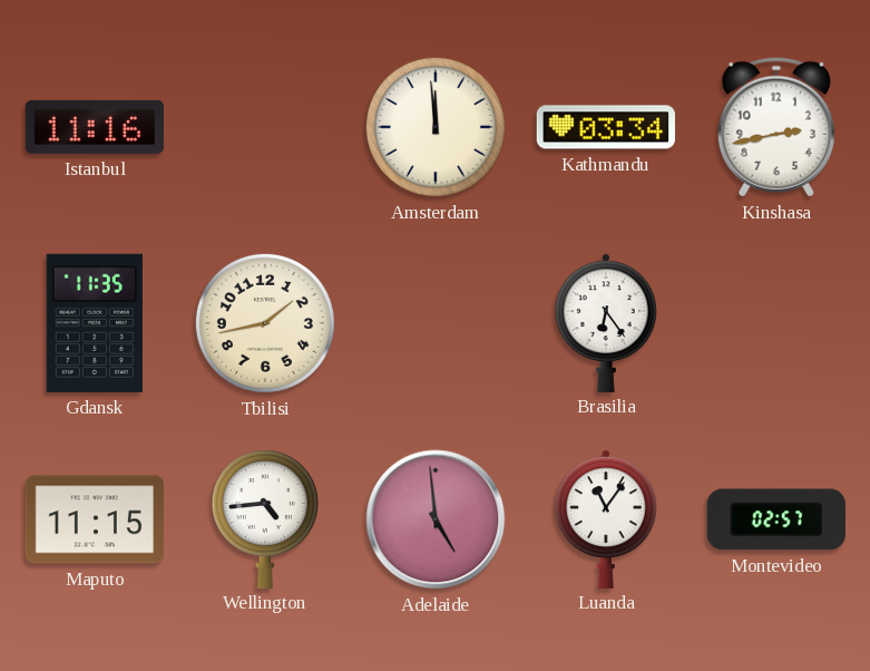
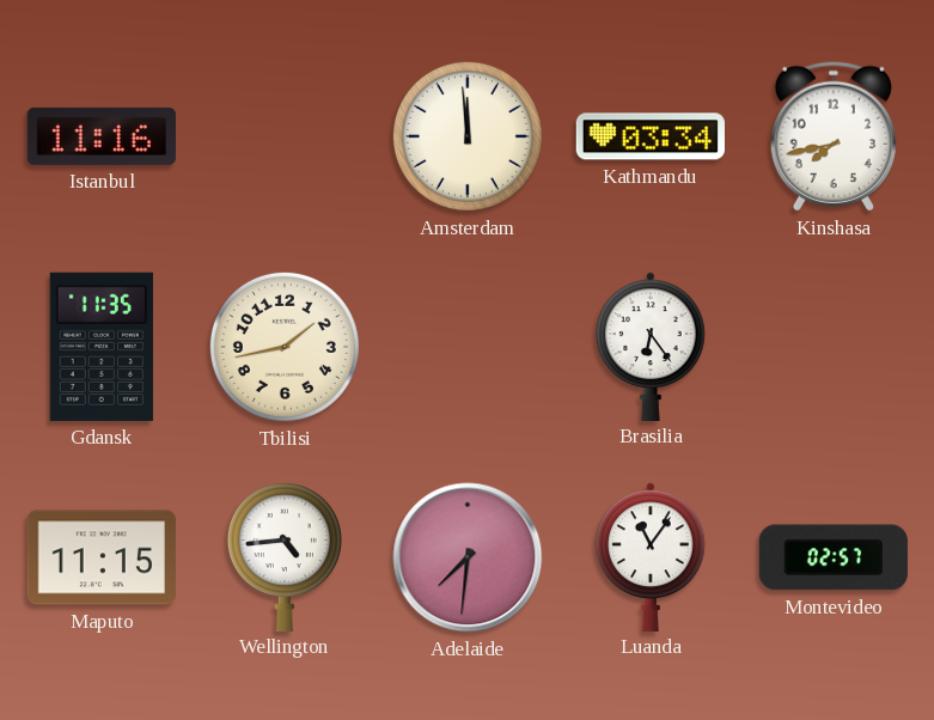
Kinshasa: 2:43 -> 7:43
Adelaide: 4:59 -> 7:31
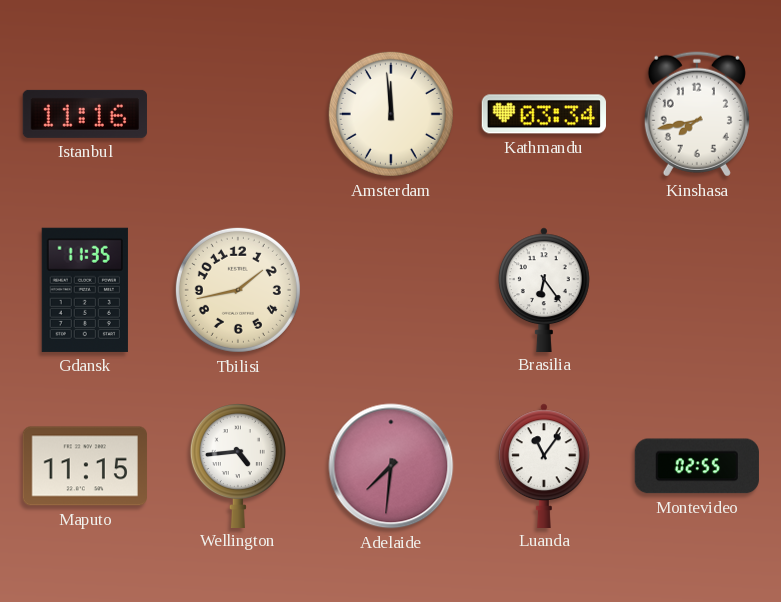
Montevideo: 02:57 -> 02:55
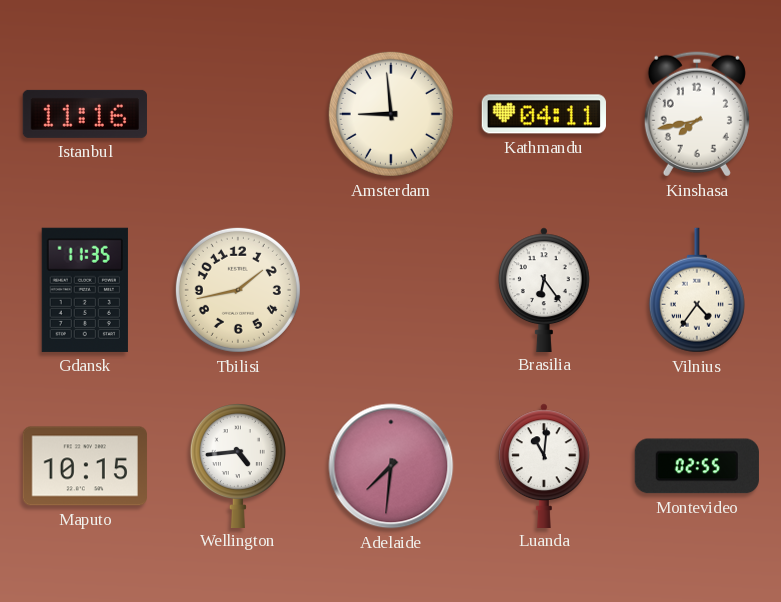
Amsterdam: 11:59 -> 8:59
Kathmandu: 03:34 -> 04:11
Vilnius: none -> 4:36
Maputo: 11:15 -> 10:15
Luanda: 11:06 -> 11:01
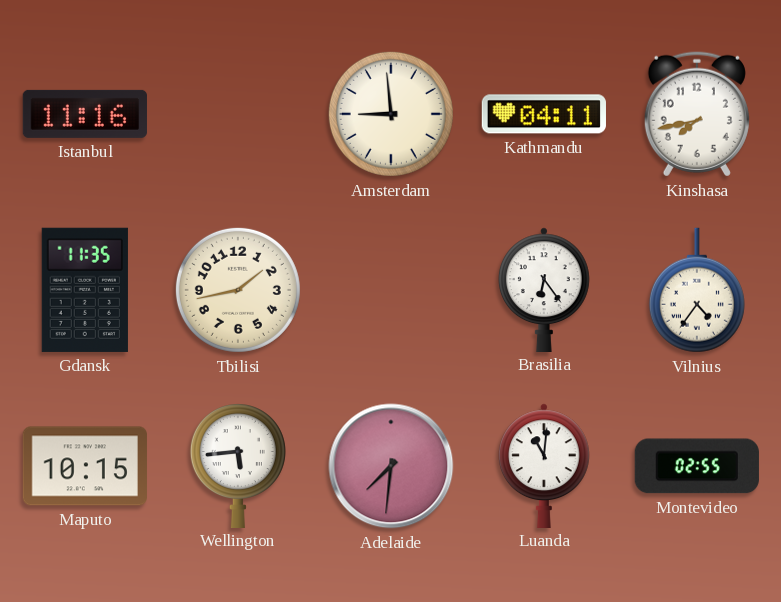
Wellington: 4:44 -> 5:44
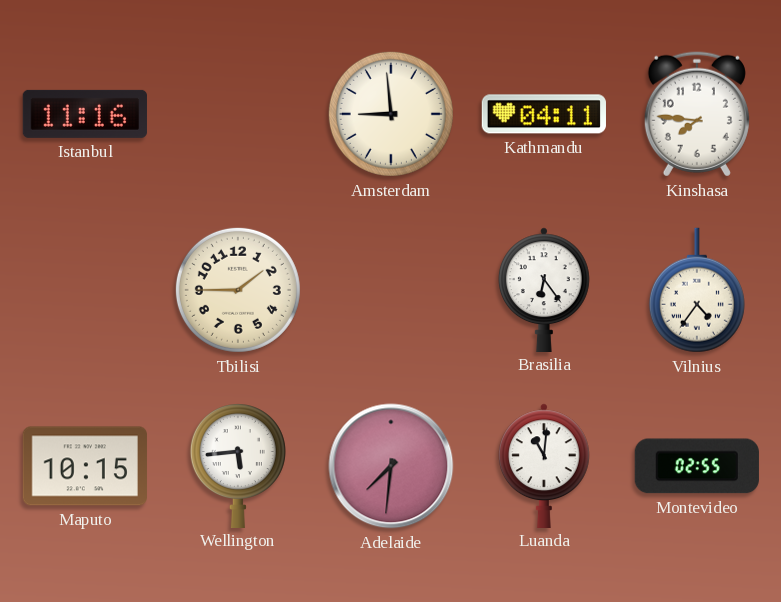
Kinshasa: 7:43 -> 7:46
Gdansk: 11:35 -> none
Tbilisi: 1:43 -> 1:45
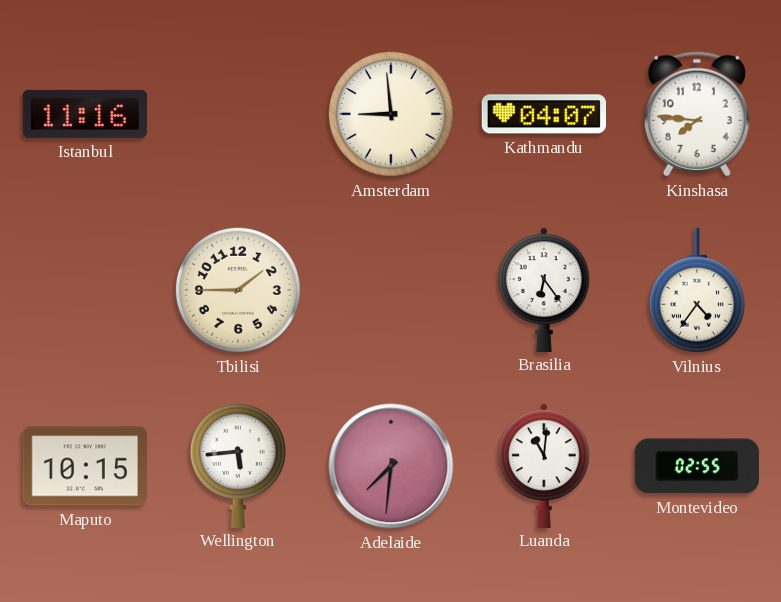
Kathmandu: 04:11 -> 04:07
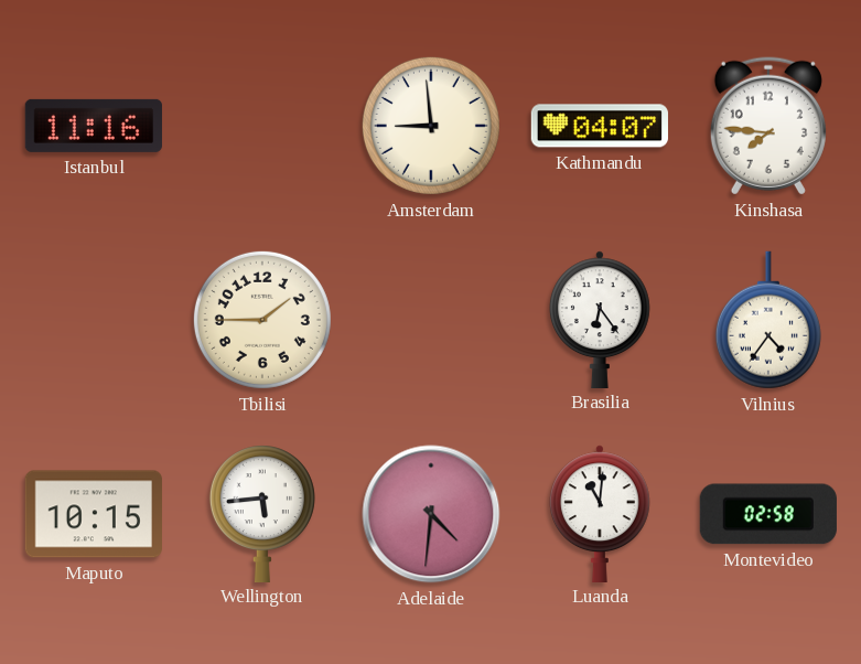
Adelaide: 7:31 -> 4:31
Montevideo: 02:55 -> 02:58
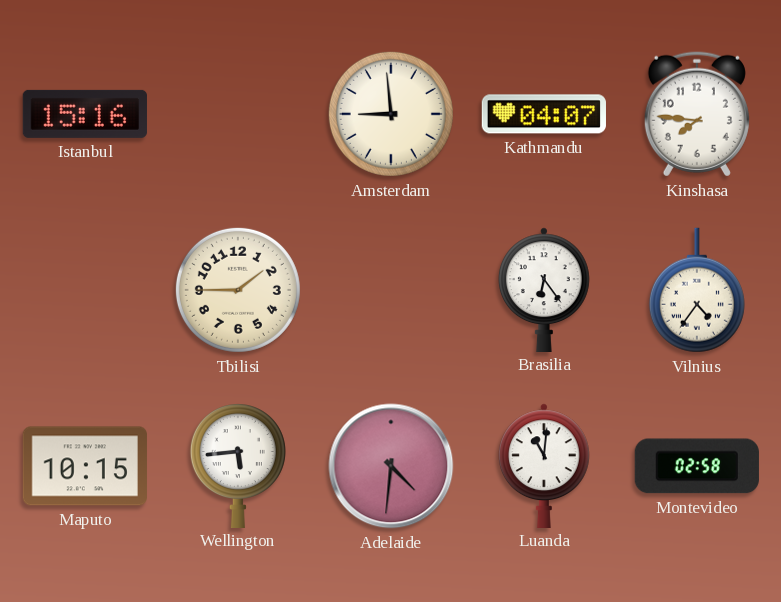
Istanbul: 11:16 -> 15:16
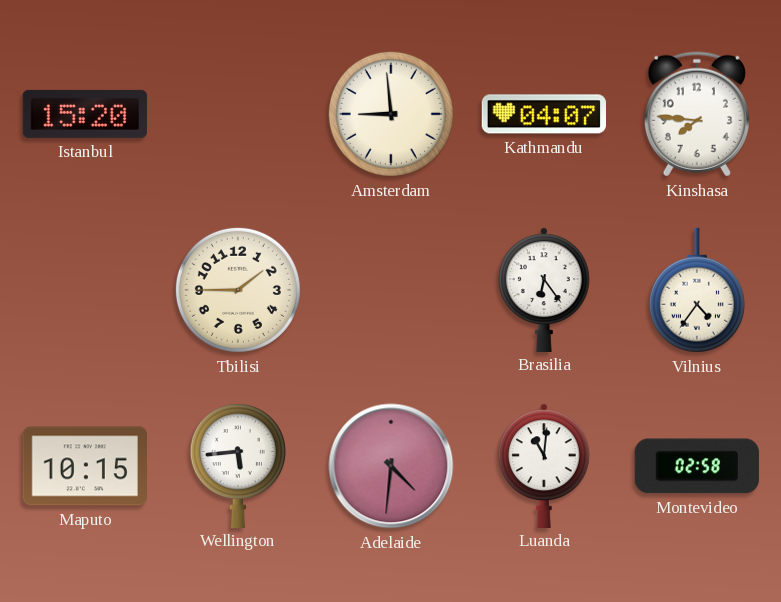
Istanbul: 15:16 -> 15:20
